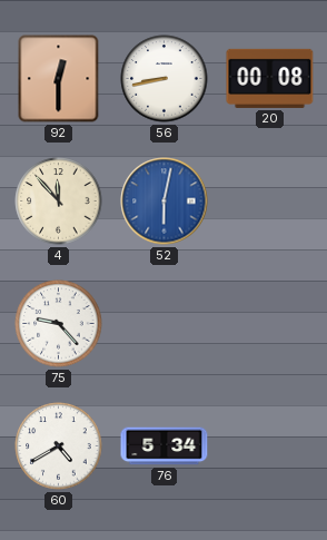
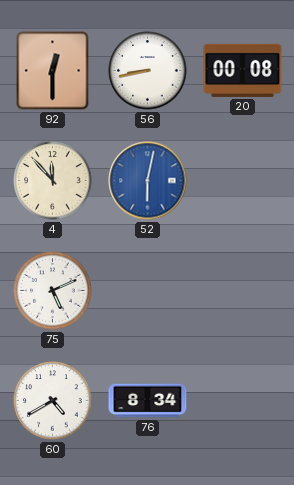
75: 9:23 -> 5:11
76: 5:34 -> 8:34
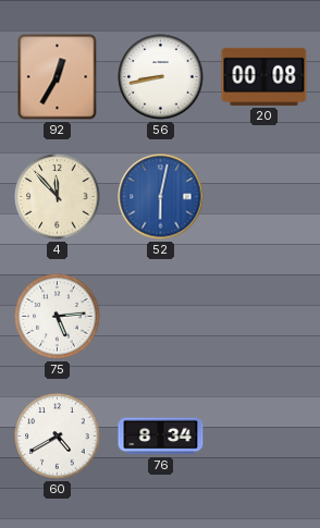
92: 12:30 -> 12:35
75: 5:11 -> 5:14
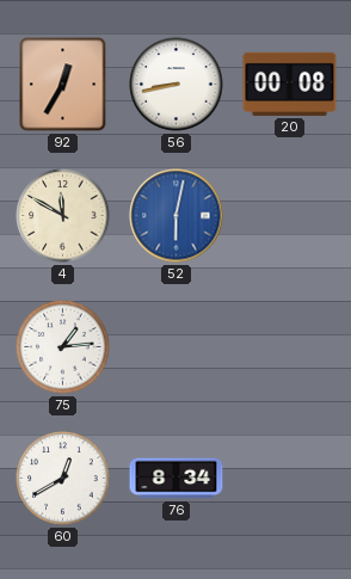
4: 11:53 -> 11:50
75: 5:14 -> 1:14
60: 4:40 -> 12:40
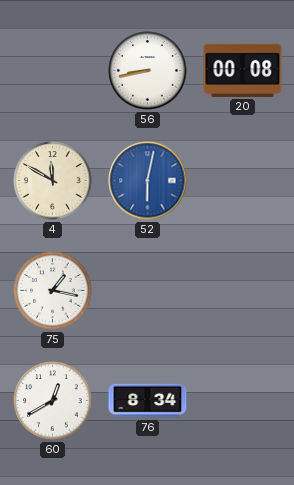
92: 12:35 -> none
75: 1:14 -> 1:17
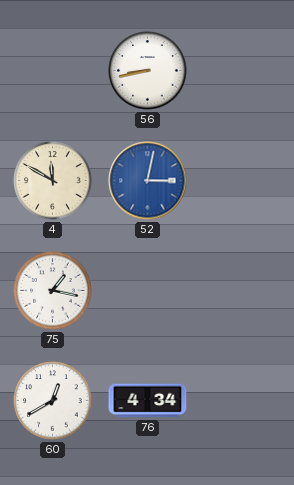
20: 00:08 -> none
52: 6:02 -> 3:02
76: 8:34 -> 4:34
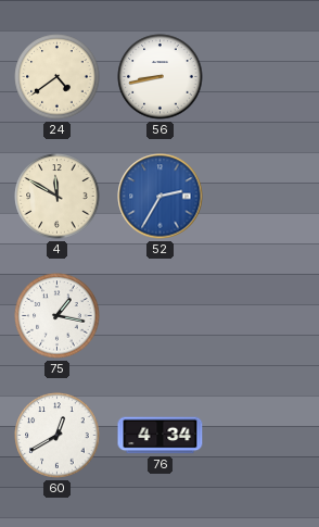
24: none -> 4:39
52: 3:02 -> 2:35
